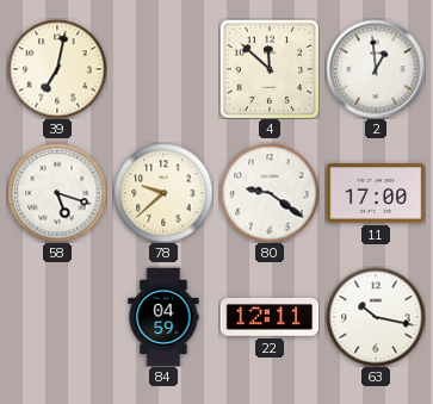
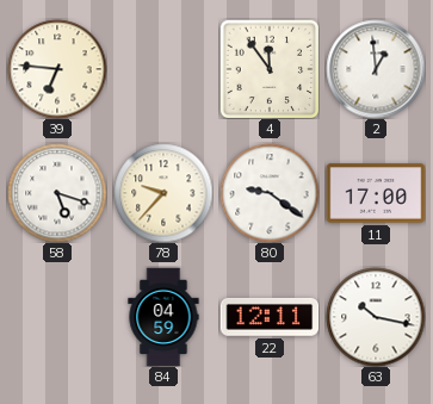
39: 7:02 -> 6:46
4: 11:52 -> 11:54
78: 9:38 -> 9:37
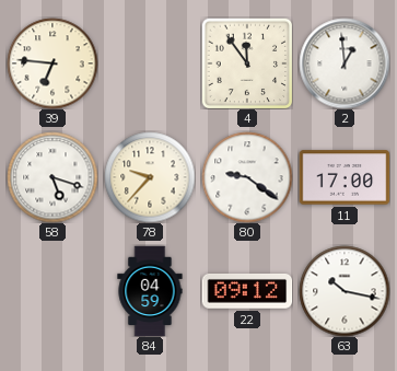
22: 12:11 -> 09:12
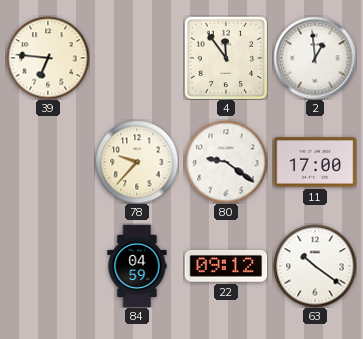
58: 5:18 -> none
63: 10:17 -> 10:21
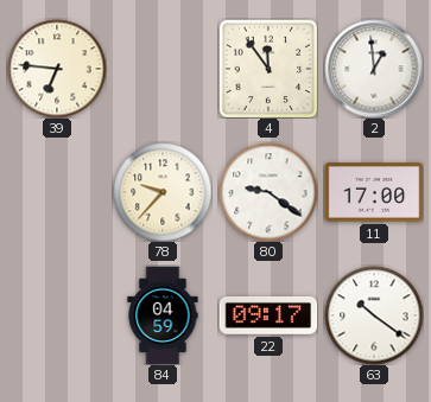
22: 09:12 -> 09:17
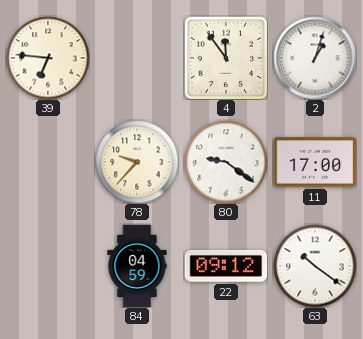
2: 12:59 -> 1:03
22: 09:17 -> 09:12
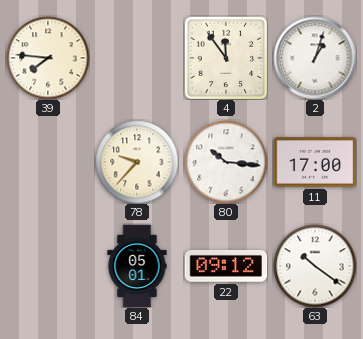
39: 6:46 -> 7:46
80: 9:21 -> 10:16
84: 04:59 -> 05:01
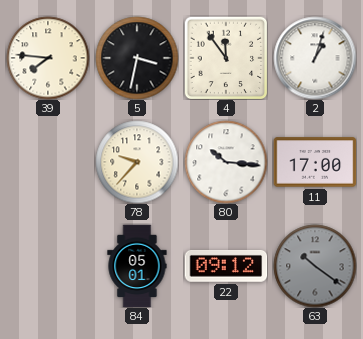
5: none -> 3:32
63 dial: white -> grey
